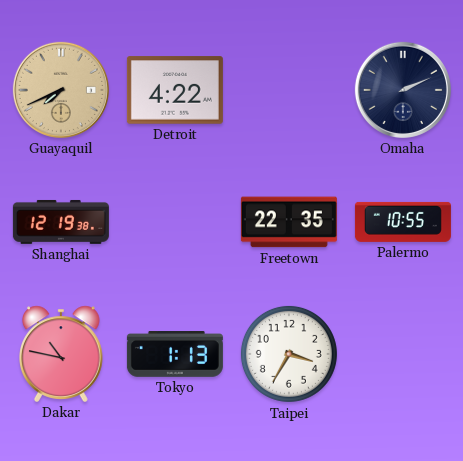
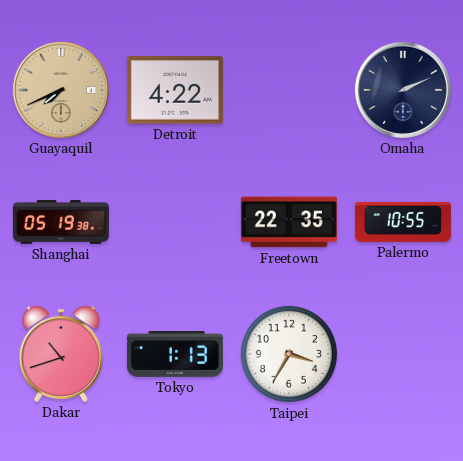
Shanghai: 12:19 -> 05:19
Dakar: 10:47 -> 10:42
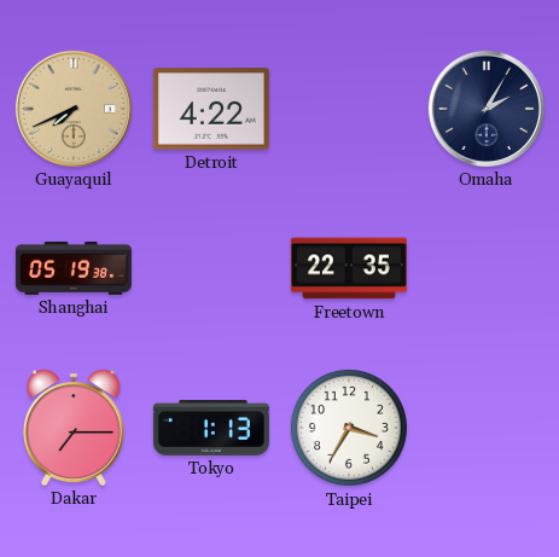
Omaha: 2:11 -> 2:05
Palermo: 10:55 -> none
Dakar: 10:42 -> 7:15
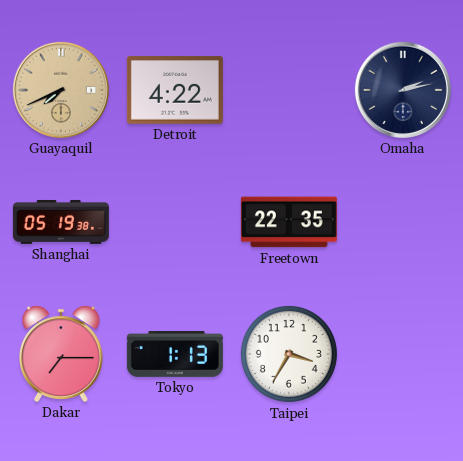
Omaha: 2:05 -> 2:13
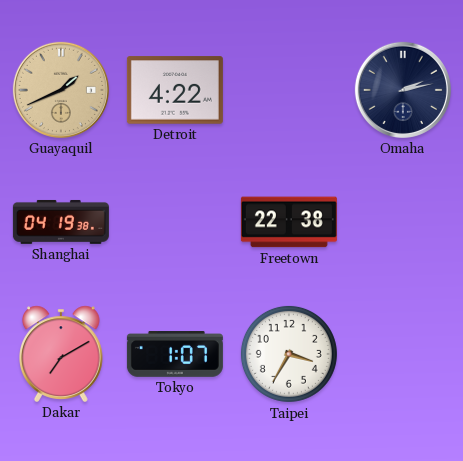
Guayaquil: 7:41 -> 1:41
Shanghai: 05:19 -> 04:19
Freetown: 22:35 -> 22:38
Dakar: 7:15 -> 7:10
Tokyo: 1:13 -> 1:07
